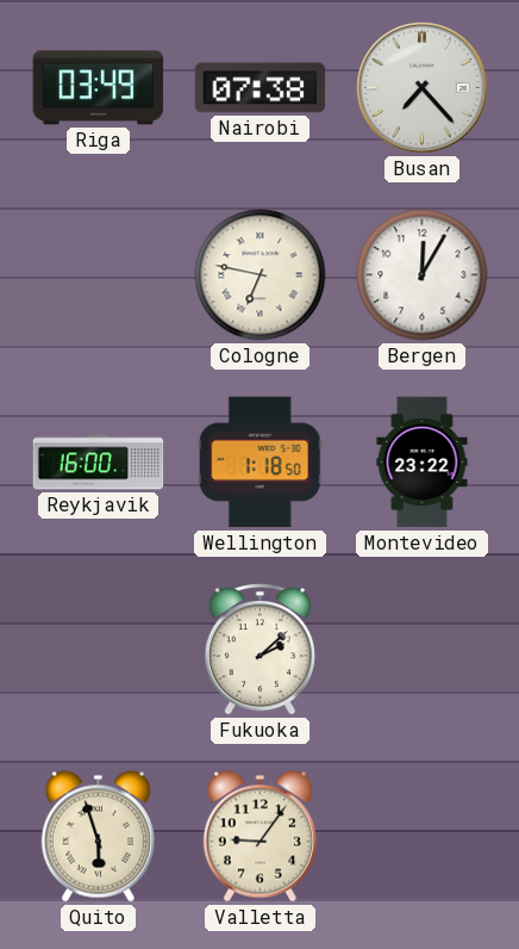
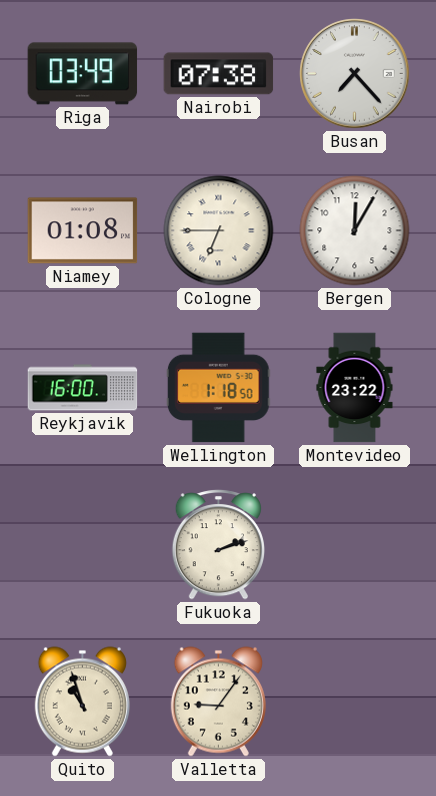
Niamey: none -> 01:08
Cologne: 6:47 -> 6:45
Fukuoka: 2:08 -> 2:12
Quito: 5:57 -> 10:57
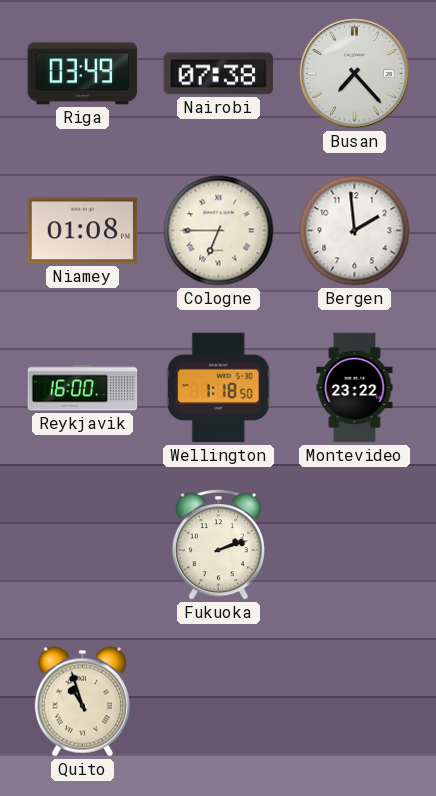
Bergen: 12:05 -> 1:59
Valletta: 9:06 -> none
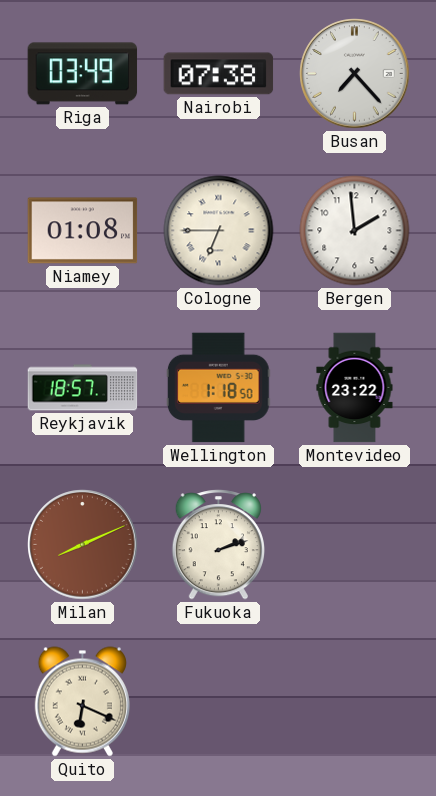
Reykjavik: 16:00 -> 18:57
Milan: none -> 8:11
Quito: 10:57 -> 6:19
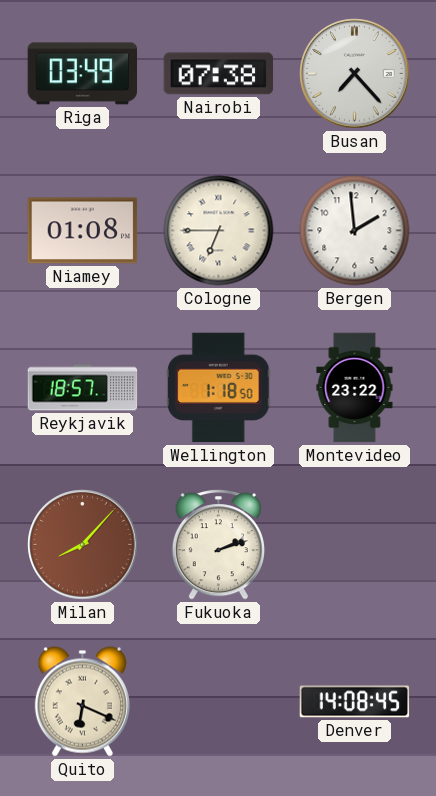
Milan: 8:11 -> 8:07
Denver: none -> 14:08
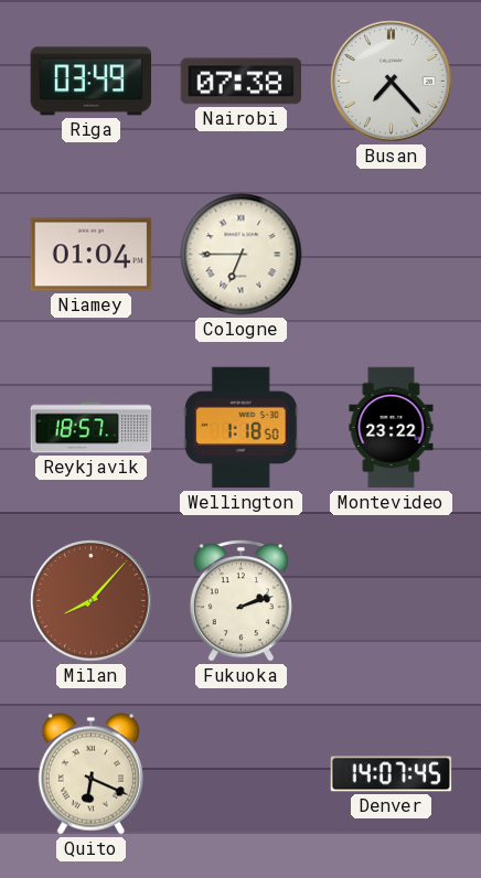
Niamey: 01:08 -> 01:04
Bergen: 1:59 -> none
Denver: 14:08 -> 14:07
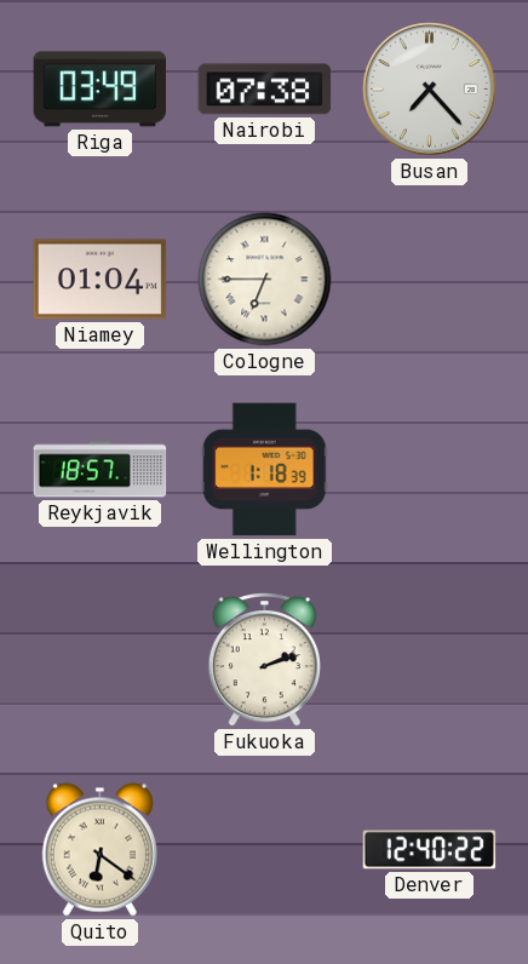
Wellington: 1:18:50 -> 1:18:39
Montevideo: 23:22 -> none
Milan: 8:07 -> none
Quito: 6:19 -> 6:21
Denver: 14:07 -> 12:40
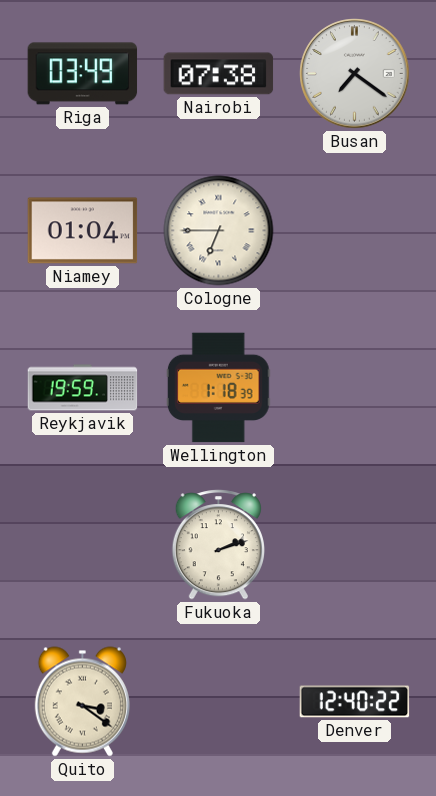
Busan: 7:23 -> 7:21
Reykjavik: 18:57 -> 19:59
Quito: 6:21 -> 3:21
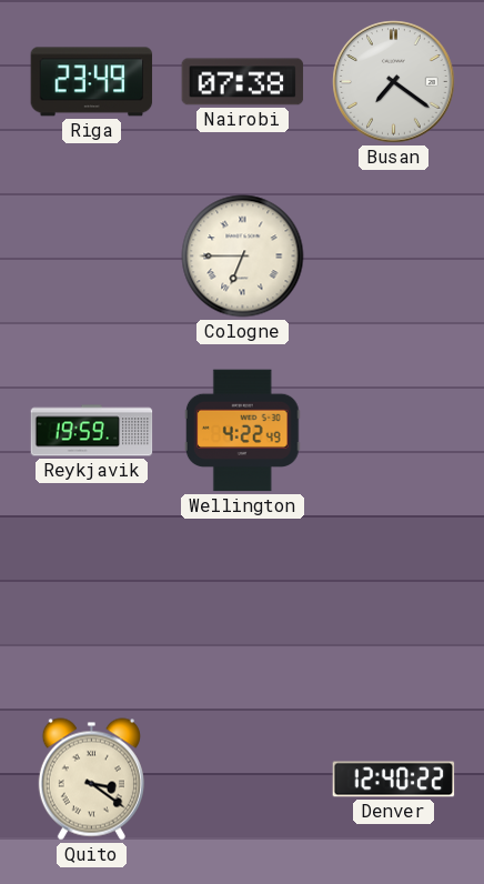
Riga: 03:49 -> 23:49
Niamey: 01:04 -> none
Wellington: 1:18 -> 4:22
Fukuoka: 2:12 -> none
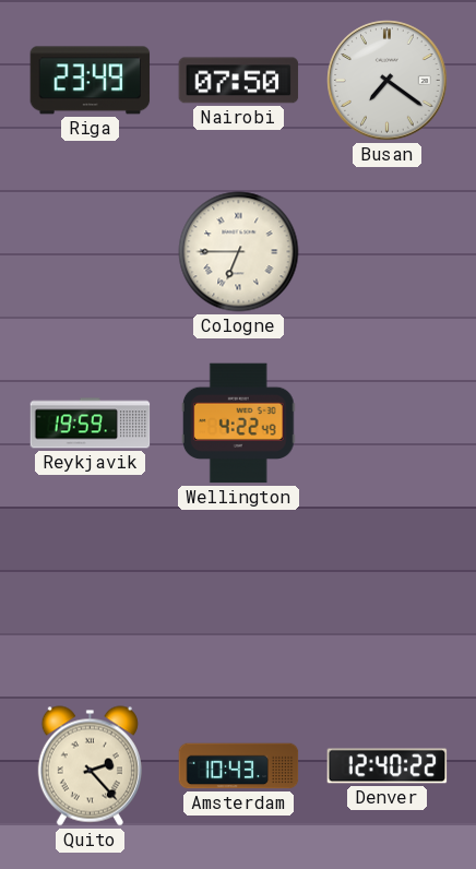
Nairobi: 07:38 -> 07:50
Quito: 3:21 -> 2:23
Amsterdam: none -> 10:43
